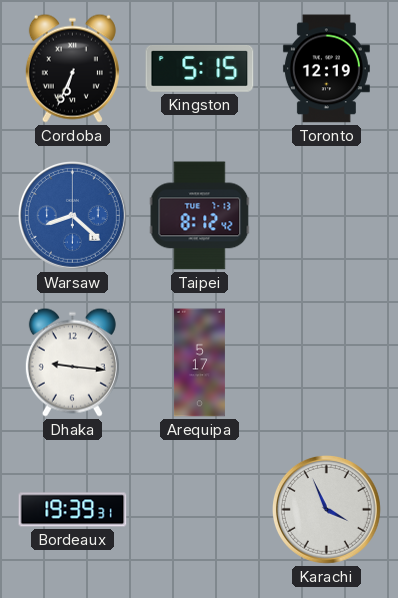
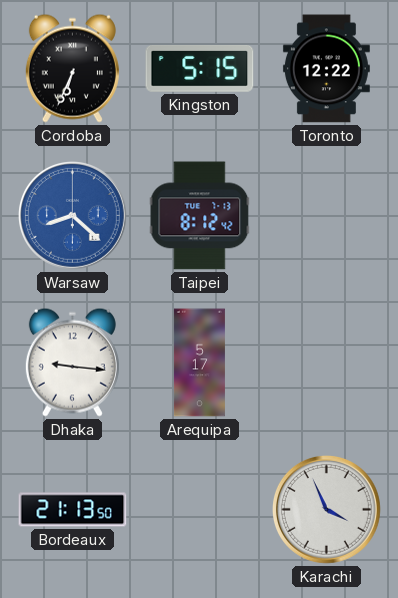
Toronto: 12:19 -> 12:22
Bordeaux: 19:39 -> 21:13
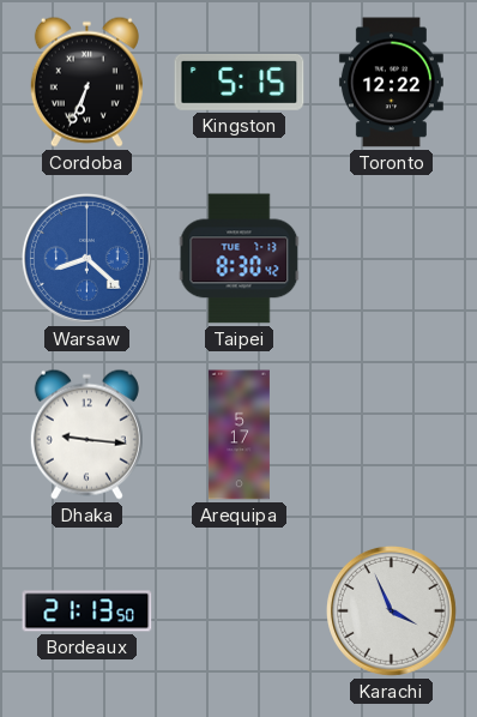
Taipei: 8:12 -> 8:30
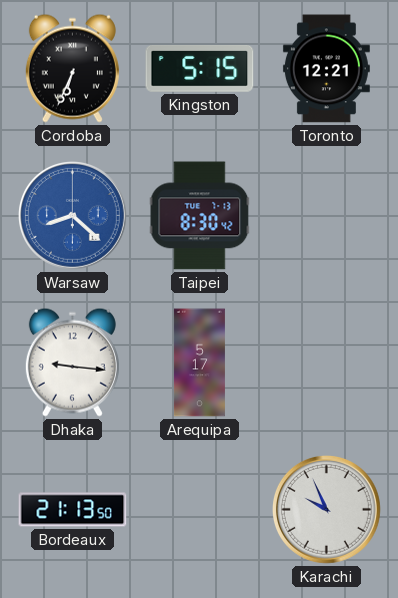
Toronto: 12:22 -> 12:21
Karachi: 3:56 -> 9:56
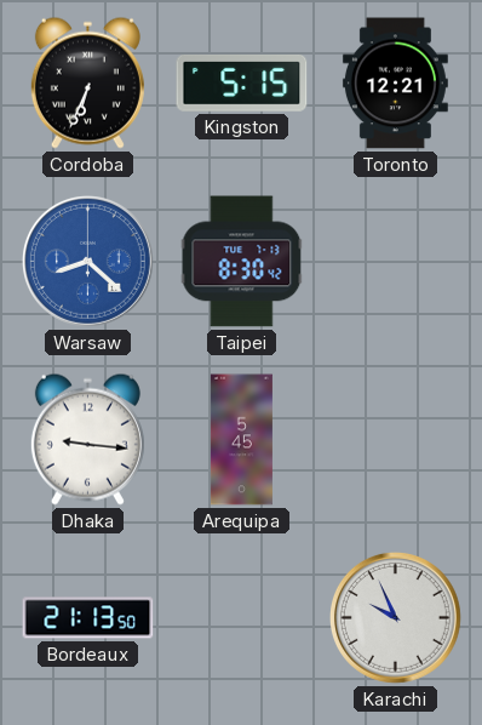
Arequipa: 5:17 -> 5:45
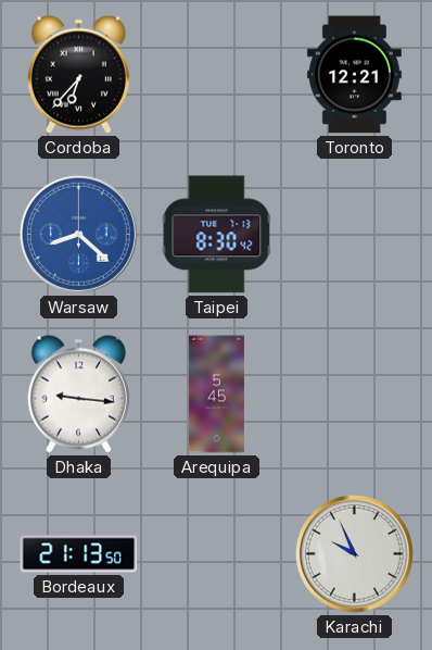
Cordoba: 6:34 -> 6:37
Kingston: 5:15 -> none
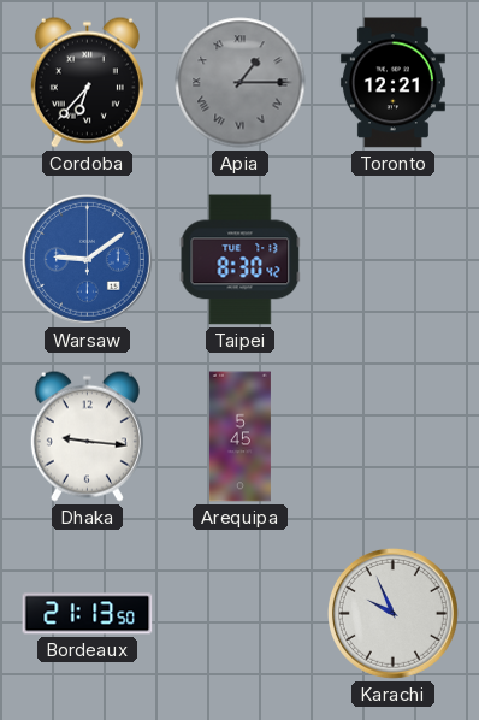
Apia: none -> 1:15
Warsaw: 8:22 -> 9:09
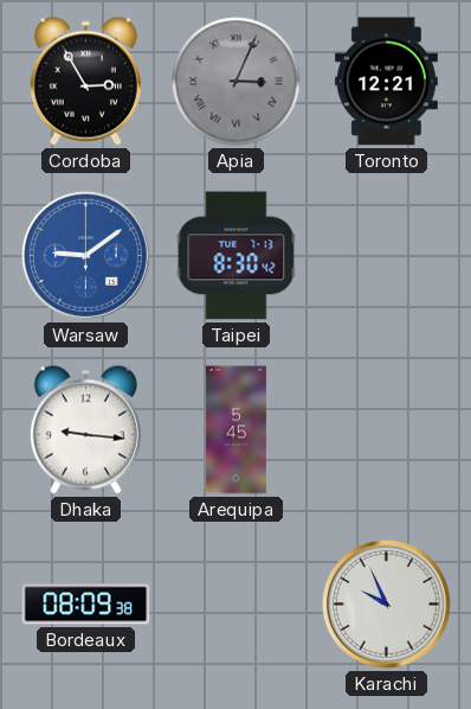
Cordoba: 6:37 -> 2:55
Apia: 1:15 -> 3:04
Bordeaux: 21:13 -> 08:09
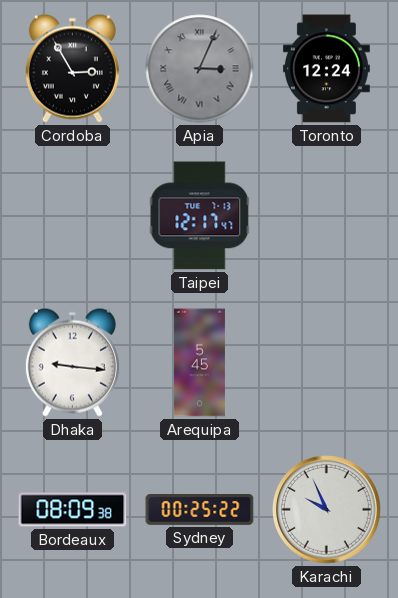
Toronto: 12:21 -> 12:24
Warsaw: 9:09 -> none
Taipei: 8:30 -> 12:17
Sydney: none -> 00:25
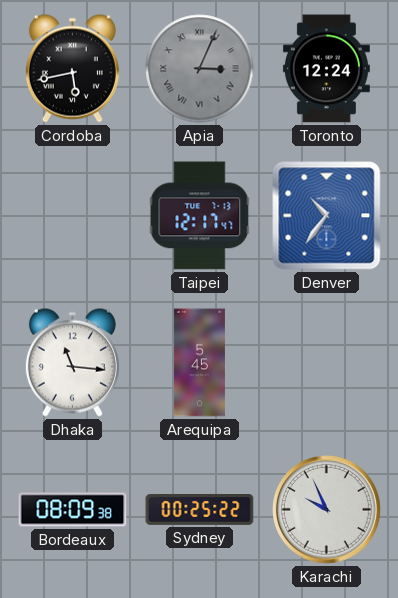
Cordoba: 2:55 -> 5:43
Denver: none -> 10:36
Dhaka: 9:16 -> 11:16
